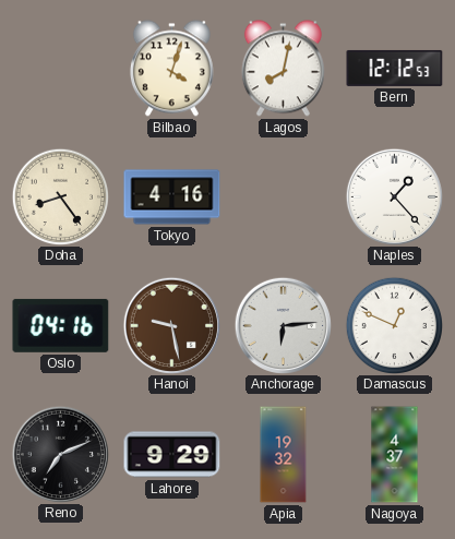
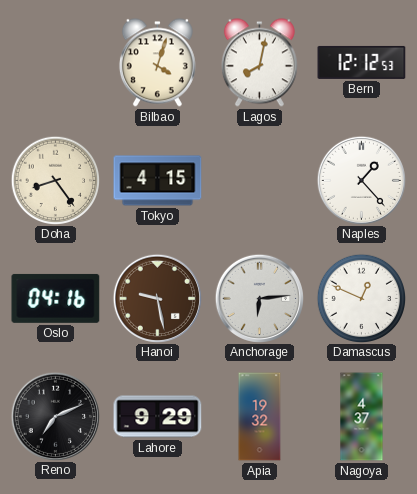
Tokyo: 4:16 -> 4:15
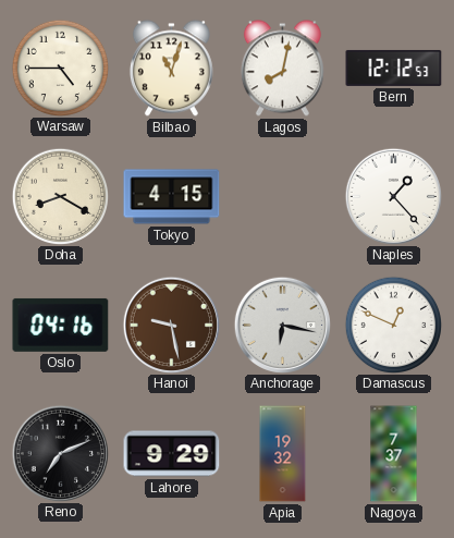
Warsaw: none -> 4:45
Bilbao: 4:03 -> 11:03
Doha: 8:24 -> 8:20
Anchorage: 6:14 -> 6:17
Nagoya: 4:37 -> 7:37
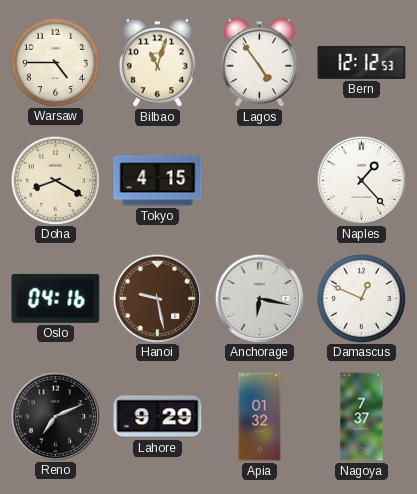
Lagos: 8:02 -> 4:54
Apia: 19:32 -> 01:32
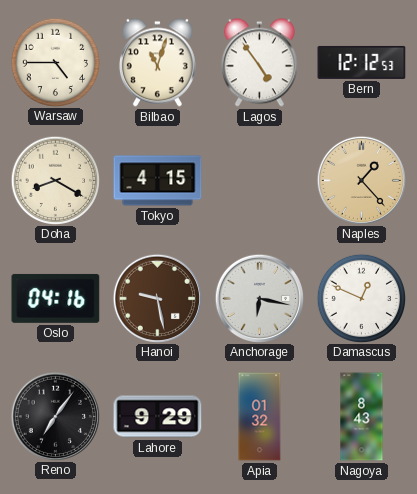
Naples dial: white -> champagne
Reno: 7:11 -> 7:06
Nagoya: 7:37 -> 8:43
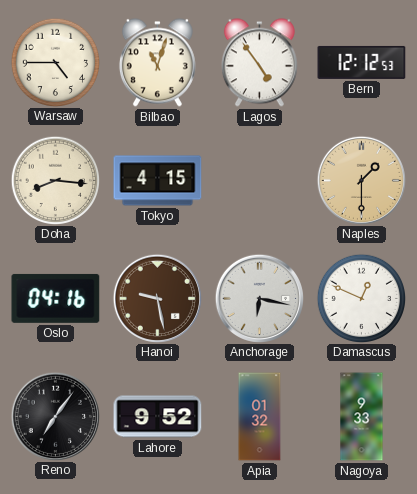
Doha: 8:20 -> 8:16
Naples: 1:23 -> 1:30
Lahore: 9:29 -> 9:52
Nagoya: 8:43 -> 9:33
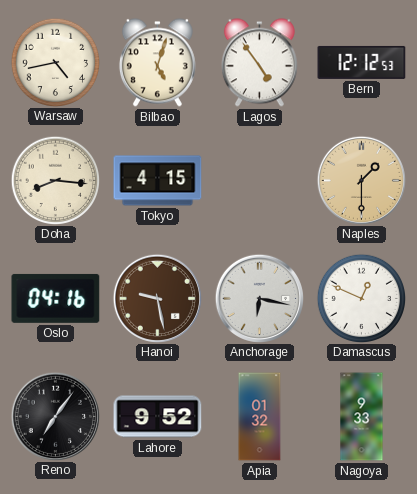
Warsaw: 4:45 -> 4:43
Bilbao: 11:03 -> 5:03
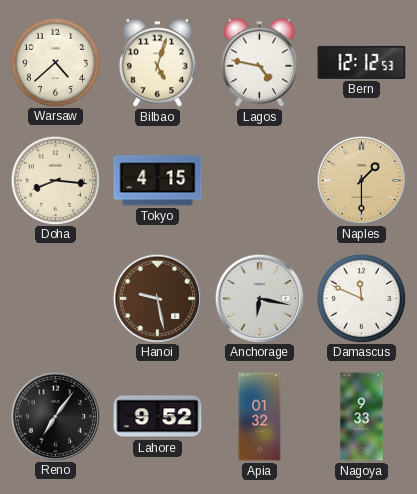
Warsaw: 4:43 -> 4:38
Lagos: 4:54 -> 4:47
Oslo: 04:16 -> none
Damascus: 12:49 -> 11:49
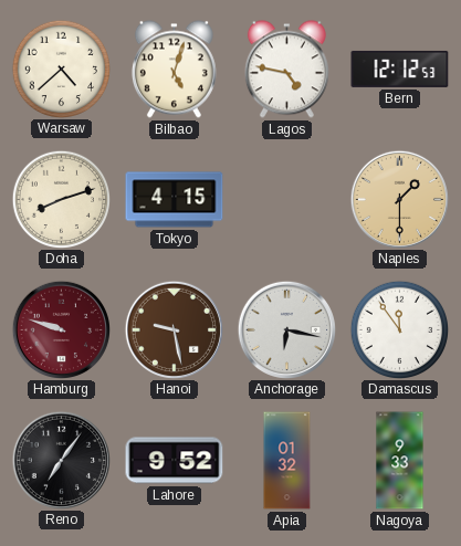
Doha: 8:16 -> 8:12
Hamburg: none -> 9:48
Damascus: 11:49 -> 11:54
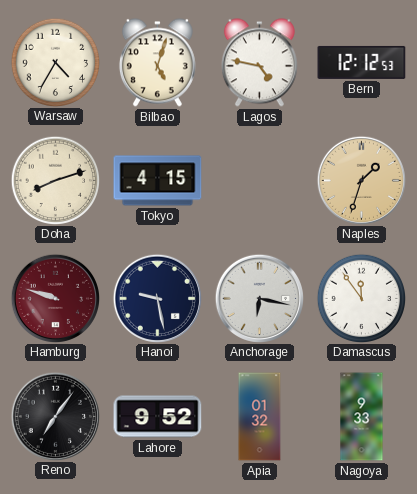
Warsaw: 4:38 -> 4:35
Naples: 1:30 -> 1:33
Hanoi dial: brown -> navy
